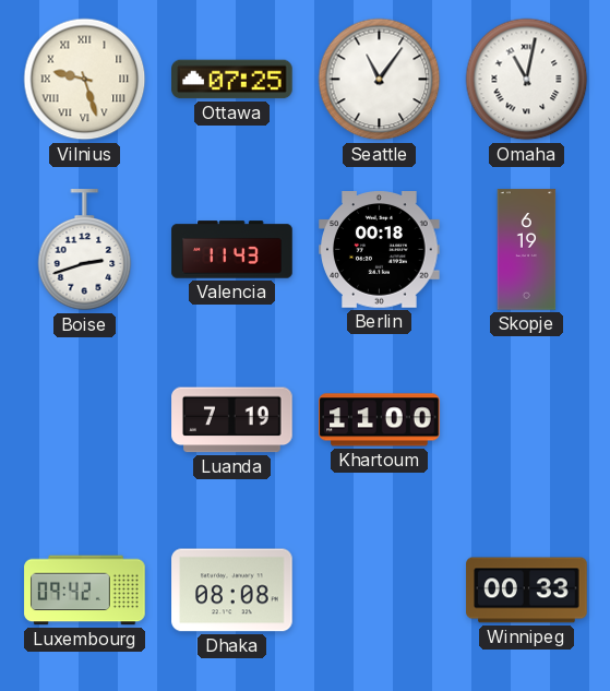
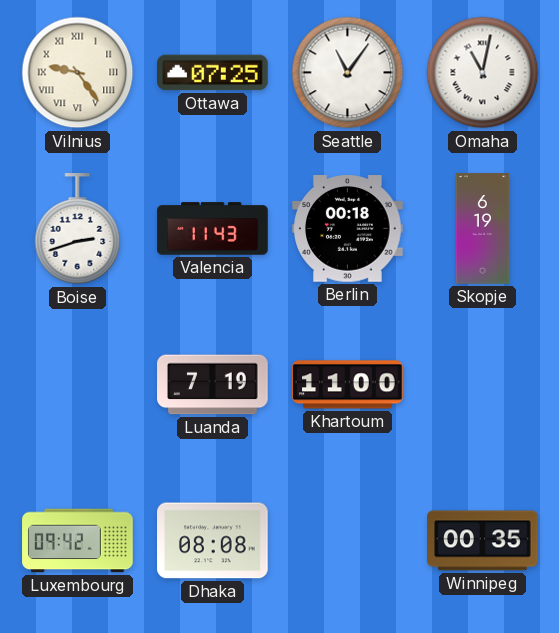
Vilnius: 9:27 -> 9:24
Winnipeg: 00:33 -> 00:35
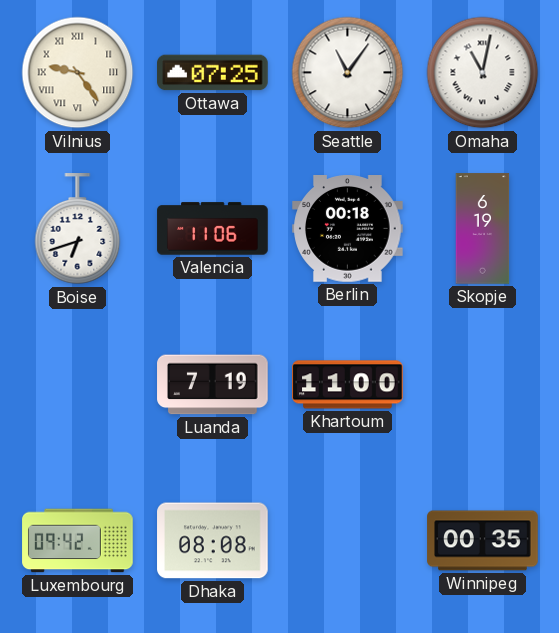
Boise: 2:42 -> 6:42
Valencia: 11:43 -> 11:06
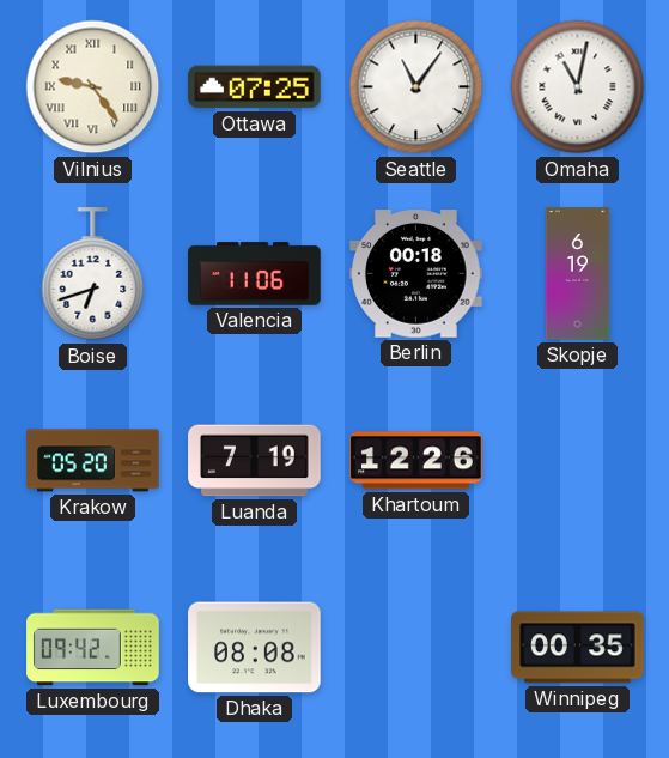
Krakow: none -> 05:20
Khartoum: 11:00 -> 12:26
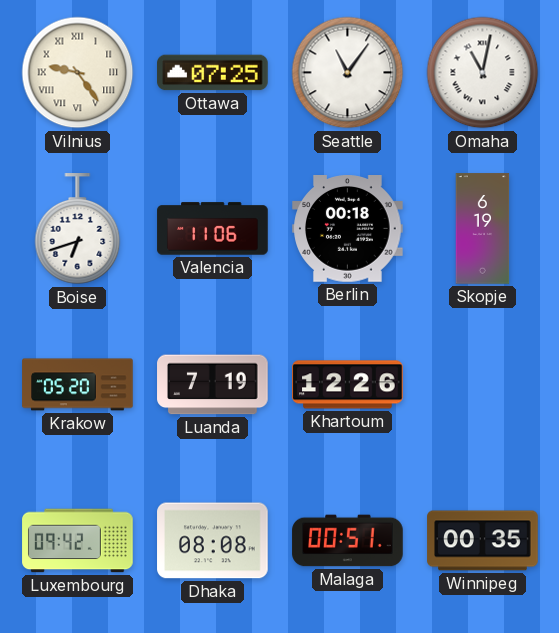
Malaga: none -> 00:51
